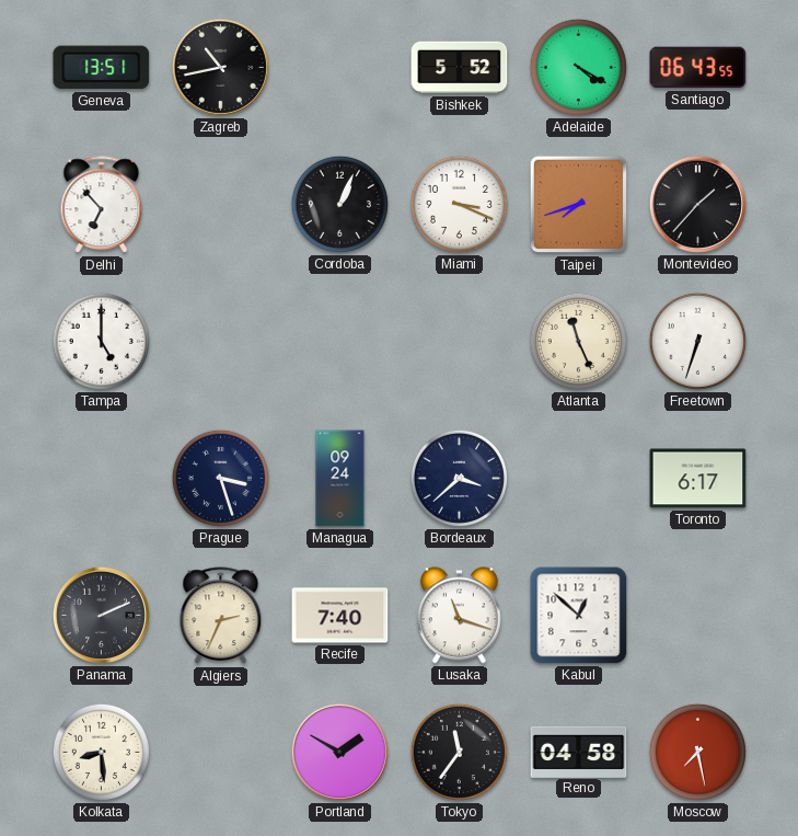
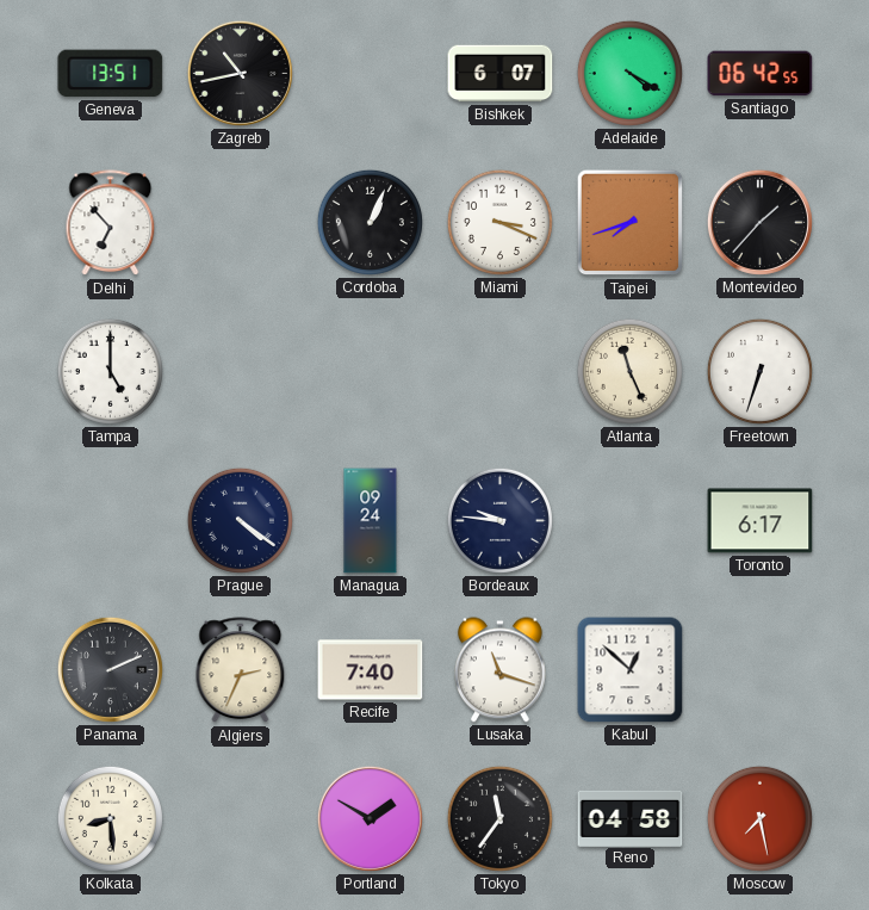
Bishkek: 5:52 -> 6:07
Santiago: 06:43 -> 06:42
Prague: 3:27 -> 4:21
Bordeaux: 3:38 -> 9:46
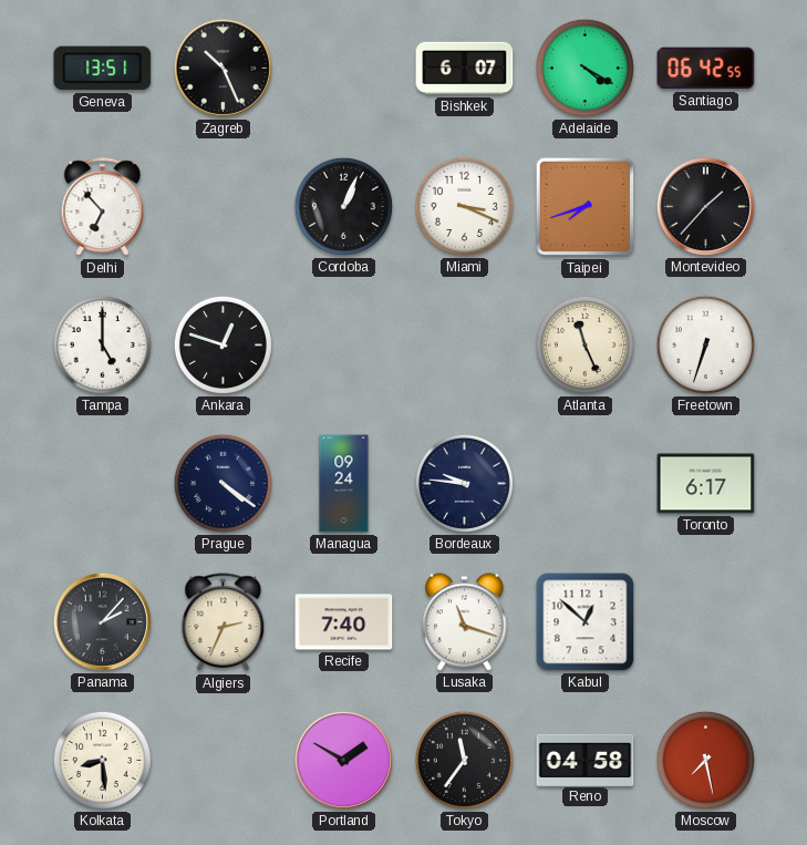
Zagreb: 10:43 -> 10:26
Ankara: none -> 12:48
Panama: 2:11 -> 2:07
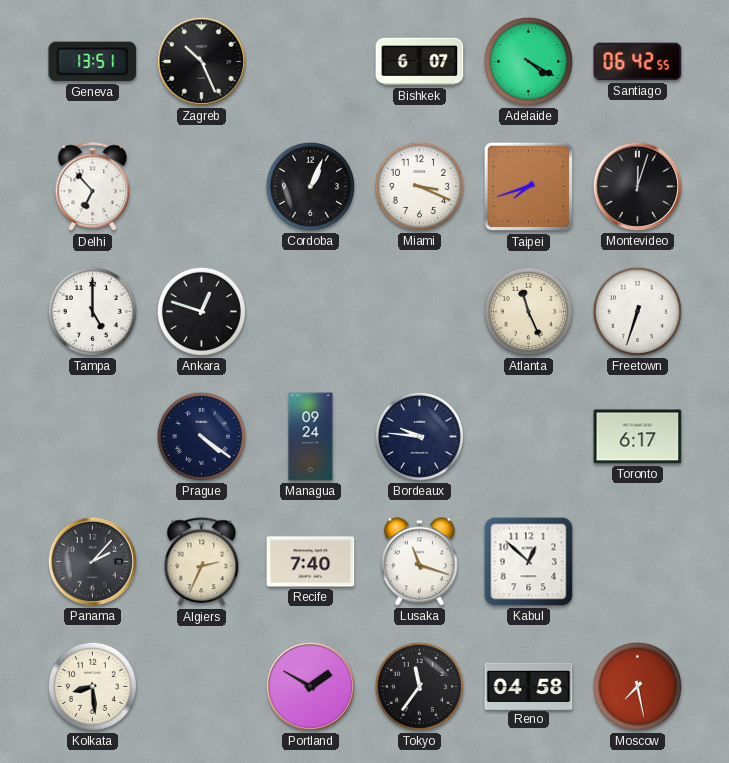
Montevideo: 1:37 -> 12:03
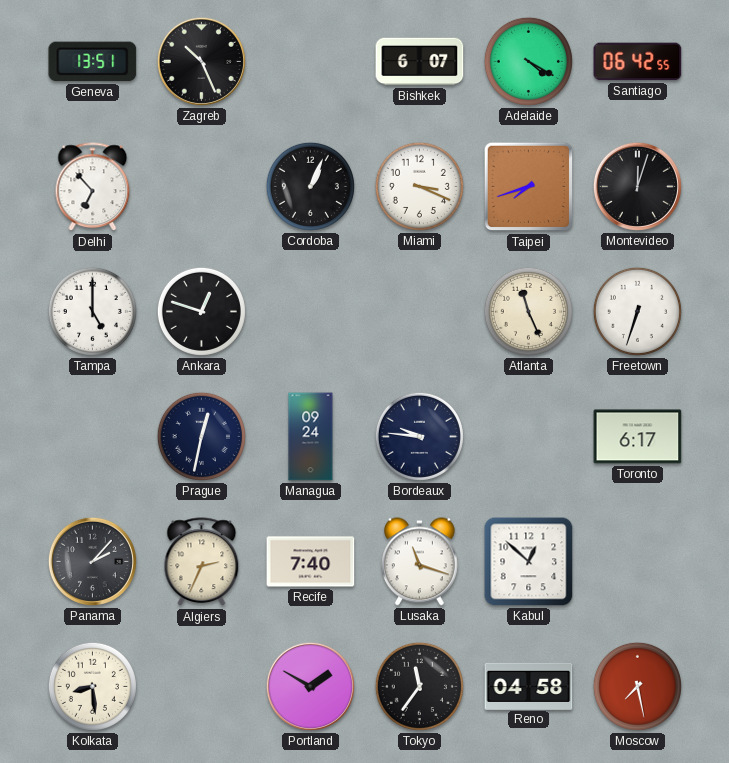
Prague: 4:21 -> 12:32
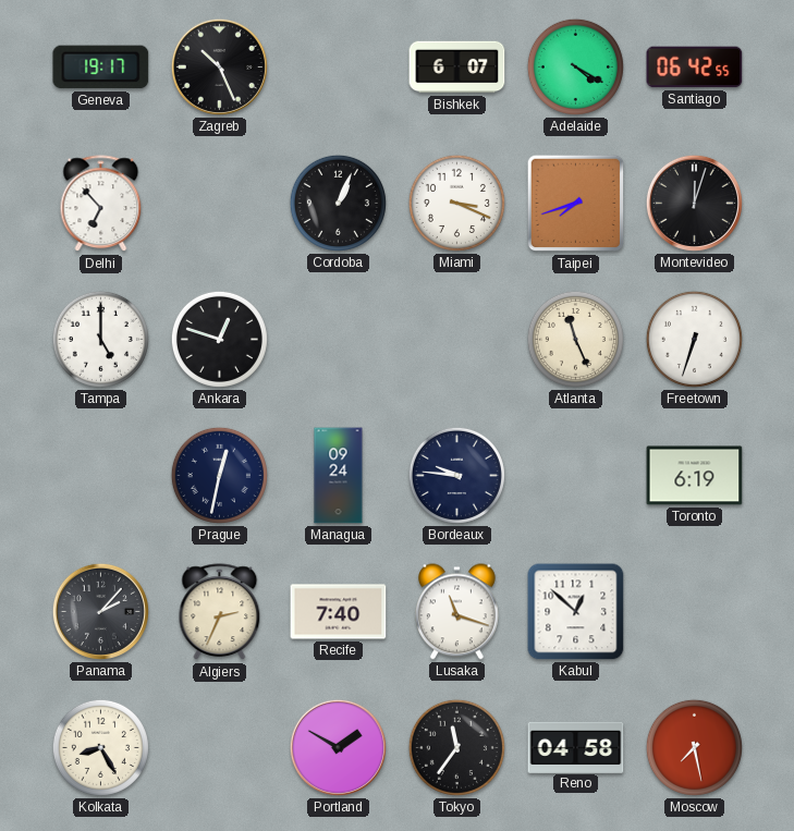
Geneva: 13:51 -> 19:17
Toronto: 6:17 -> 6:19
Kolkata: 8:29 -> 8:25
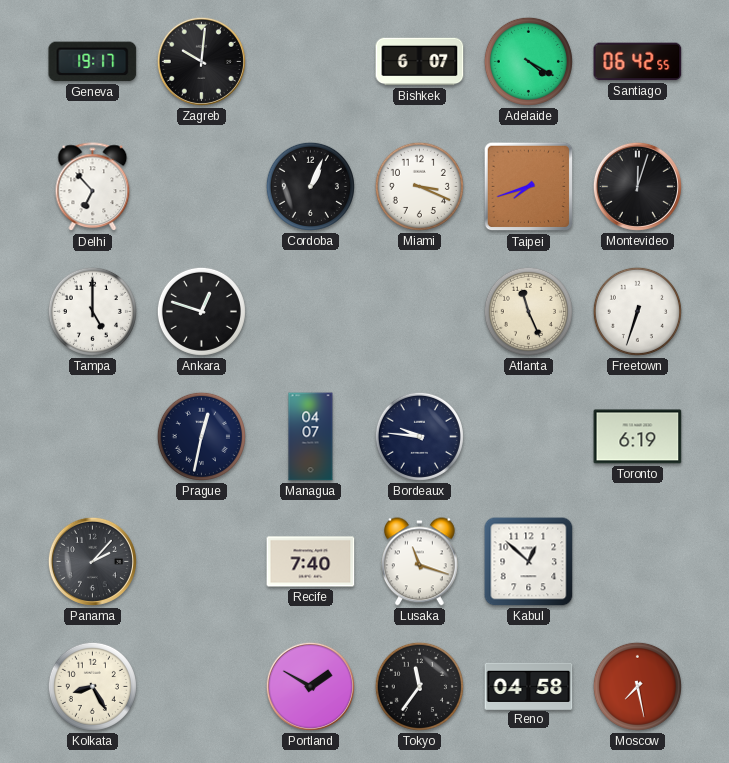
Zagreb: 10:26 -> 10:01
Managua: 09:24 -> 04:07
Algiers: 2:34 -> none
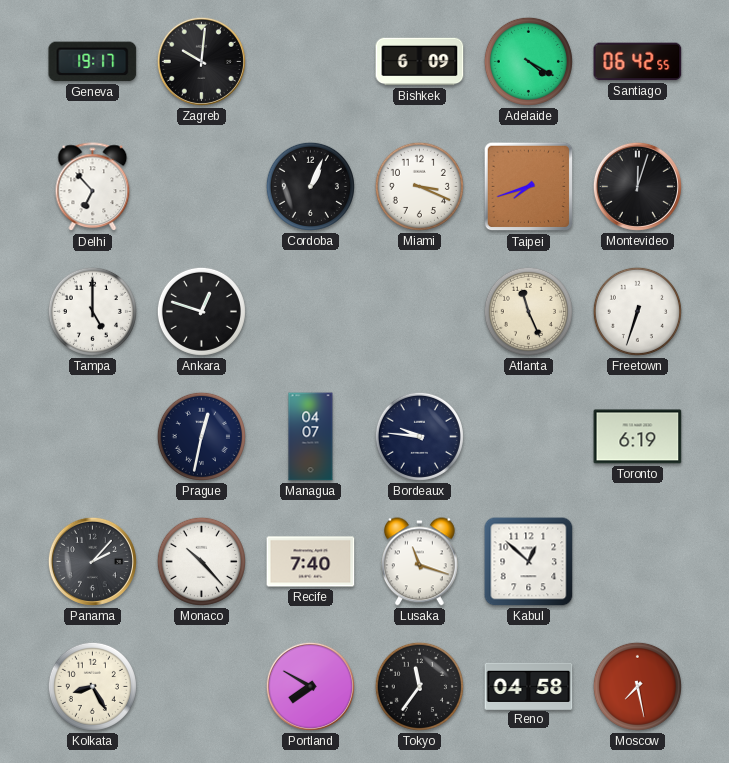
Bishkek: 6:07 -> 6:09
Monaco: none -> 10:23
Portland: 1:50 -> 7:50
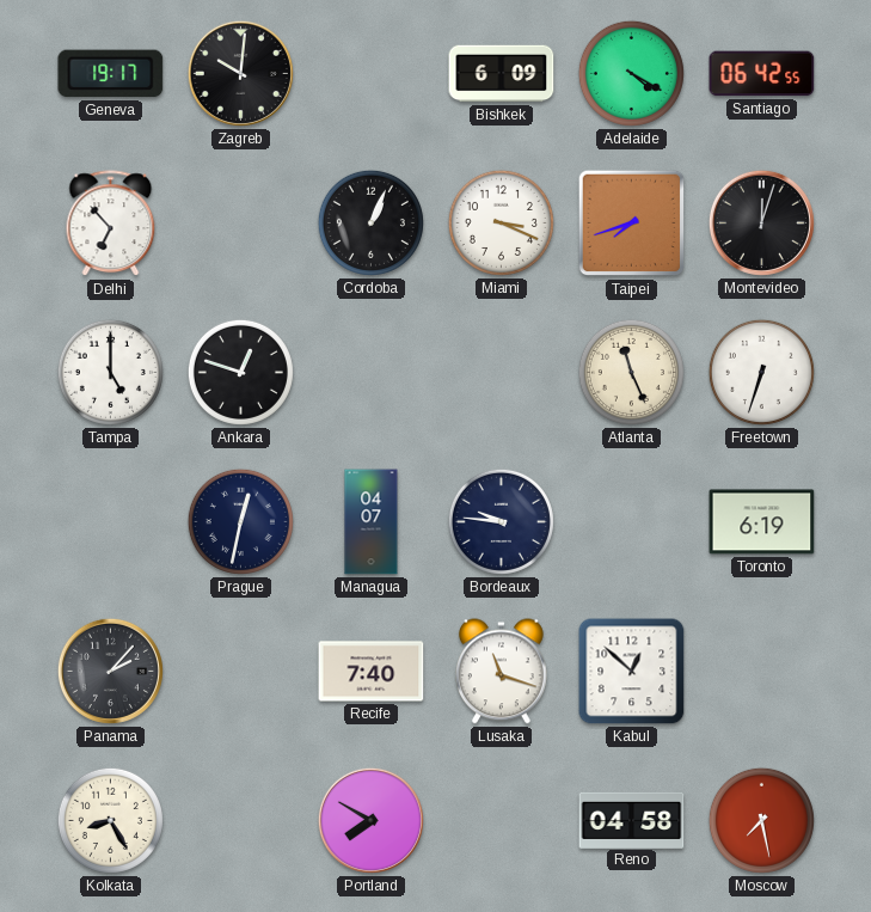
Monaco: 10:23 -> none
Tokyo: 11:36 -> none
